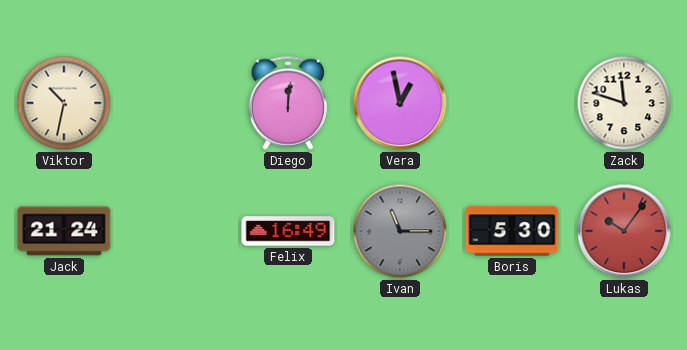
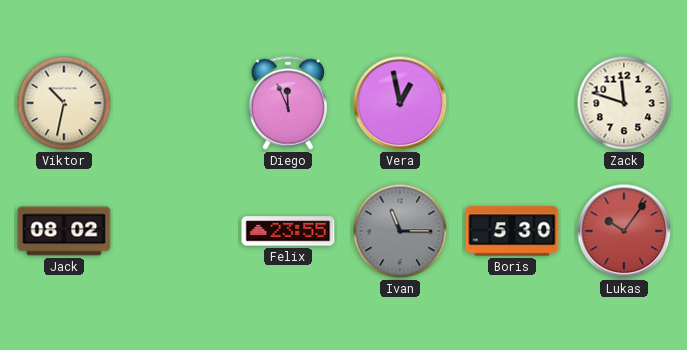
Diego: 12:01 -> 11:56
Jack: 21:24 -> 08:02
Felix: 16:49 -> 23:55
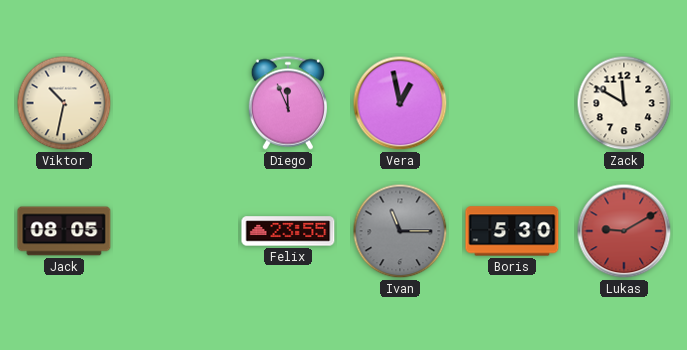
Zack: 11:48 -> 11:50
Jack: 08:02 -> 08:05
Lukas: 10:06 -> 9:10
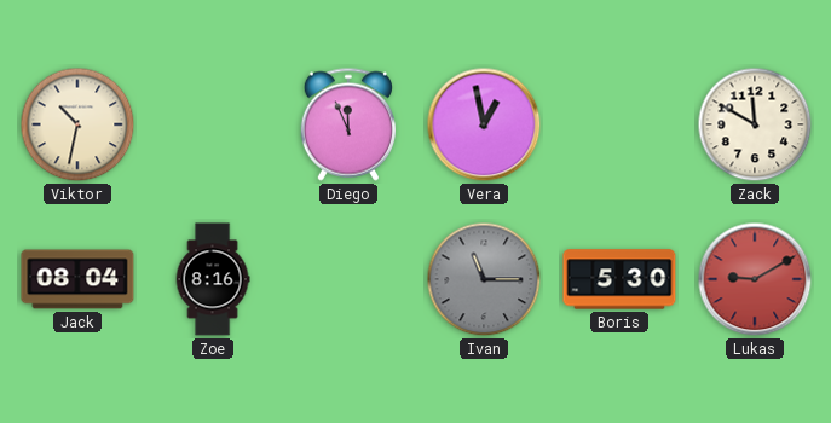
Jack: 08:05 -> 08:04
Zoe: none -> 8:16
Felix: 23:55 -> none
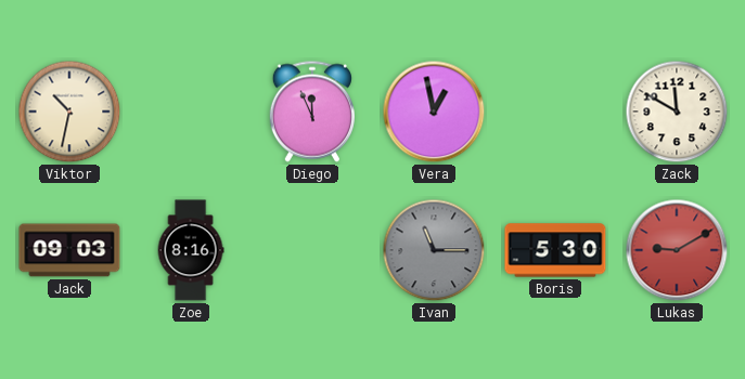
Jack: 08:04 -> 09:03
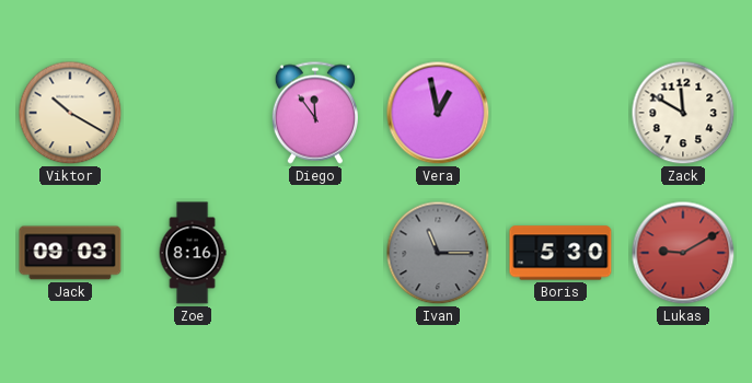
Viktor: 10:32 -> 10:20
Diego: 11:56 -> 11:54
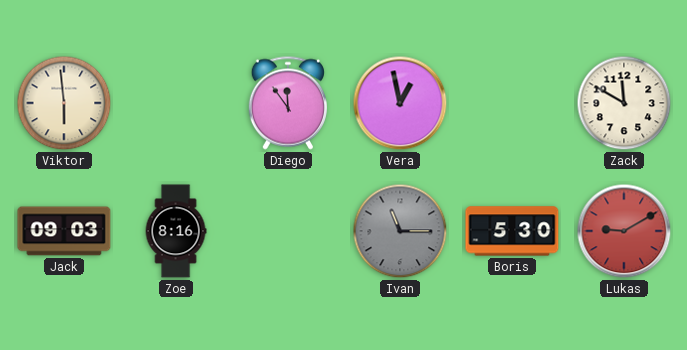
Viktor: 10:20 -> 5:59
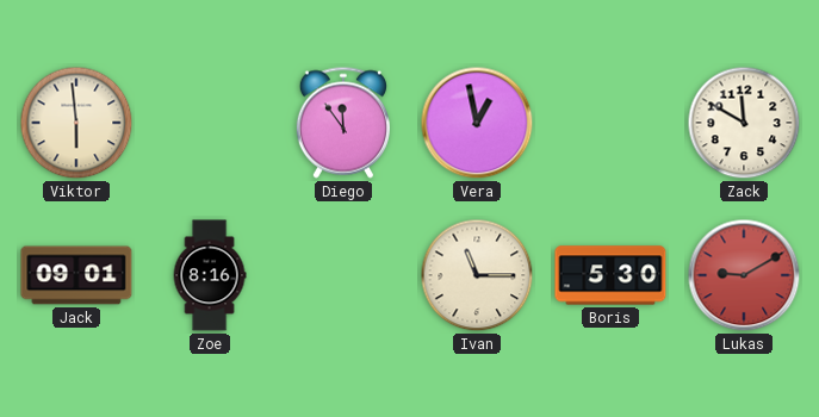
Jack: 09:03 -> 09:01
Ivan dial: grey -> cream
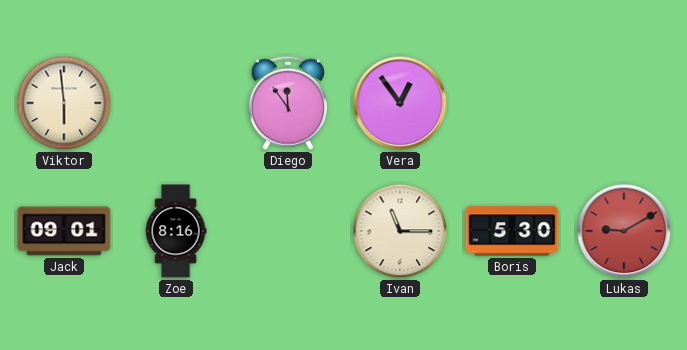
Vera: 12:58 -> 12:54
Zack: 11:50 -> none
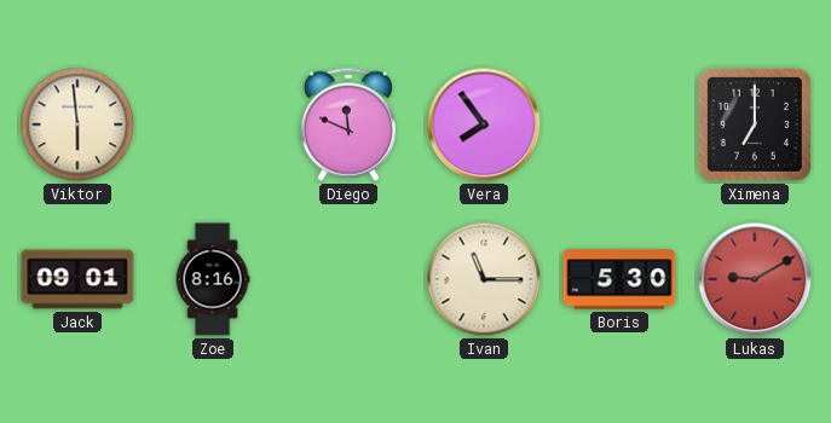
Diego: 11:54 -> 11:49
Vera: 12:54 -> 7:54
Ximena: none -> 7:00
